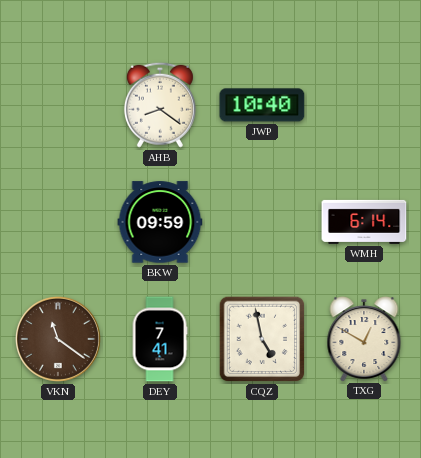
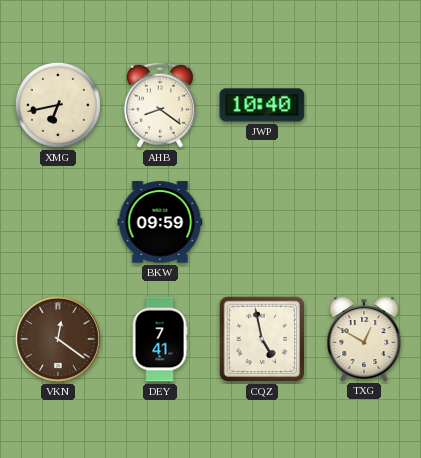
XMG: none -> 6:43
WMH: 6:14 -> none
VKN: 11:21 -> 12:21
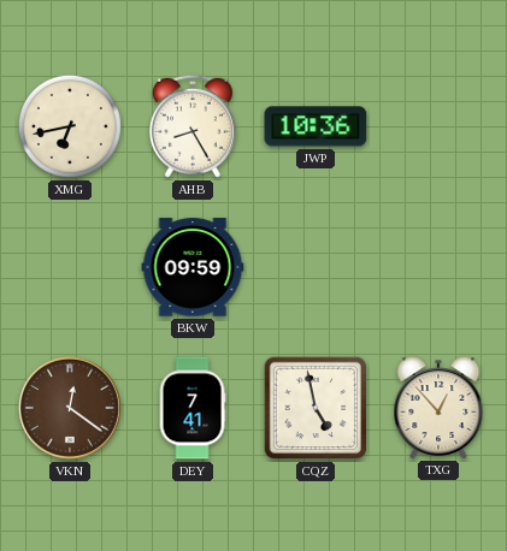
AHB: 8:21 -> 8:25
JWP: 10:40 -> 10:36
TXG: 12:50 -> 12:53
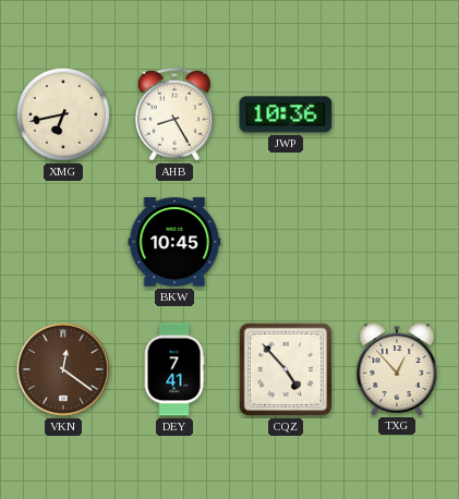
BKW: 09:59 -> 10:45
CQZ: 4:58 -> 4:53
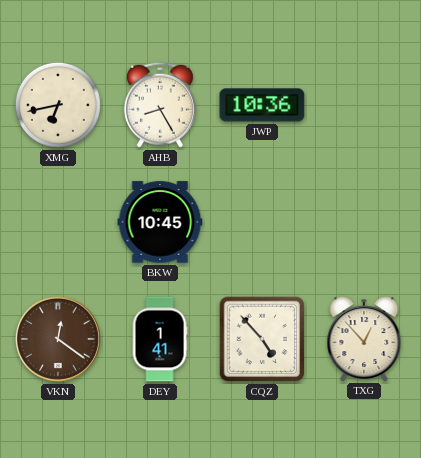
DEY: 7:41 -> 1:41
